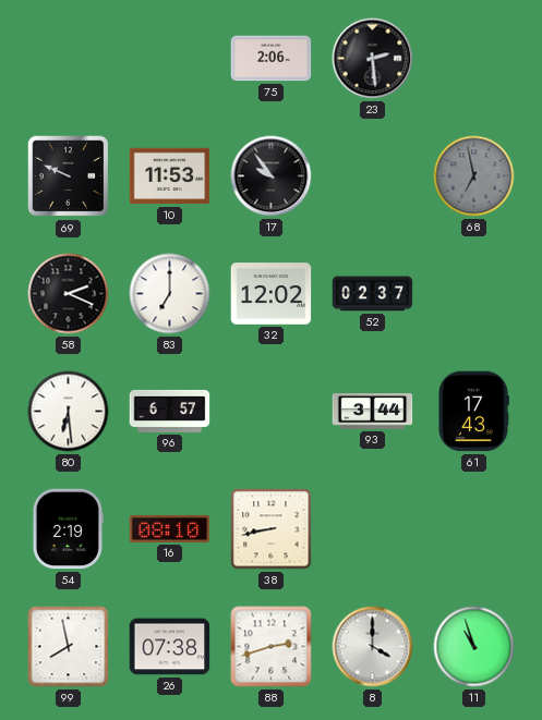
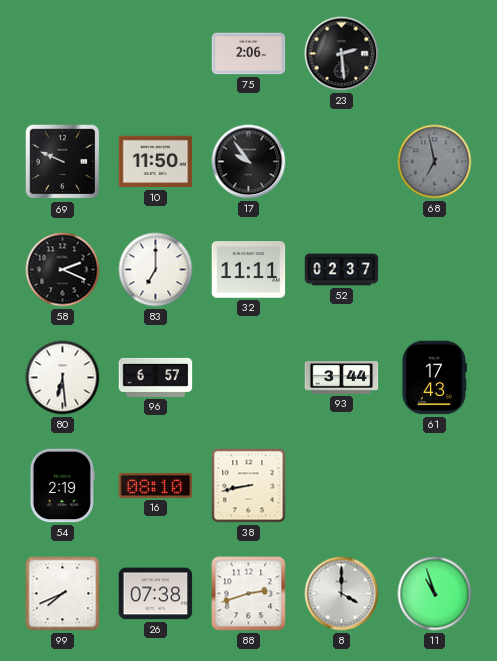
10: 11:53 -> 11:50
32: 12:02 -> 11:11
99: 7:58 -> 7:41
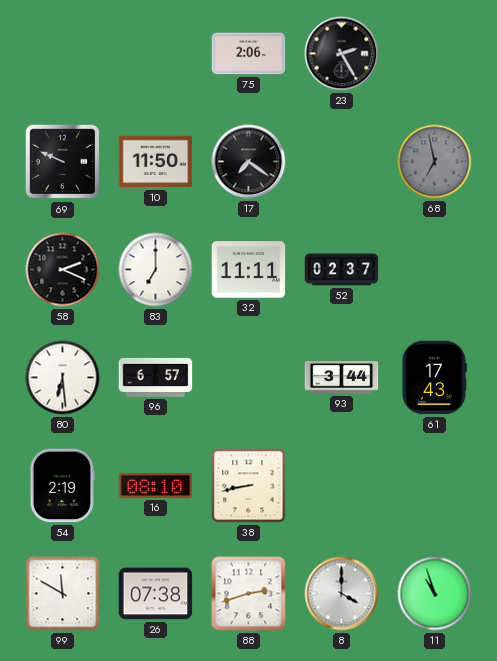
23: 2:29 -> 2:25
17: 9:54 -> 7:21
99: 7:41 -> 11:50
